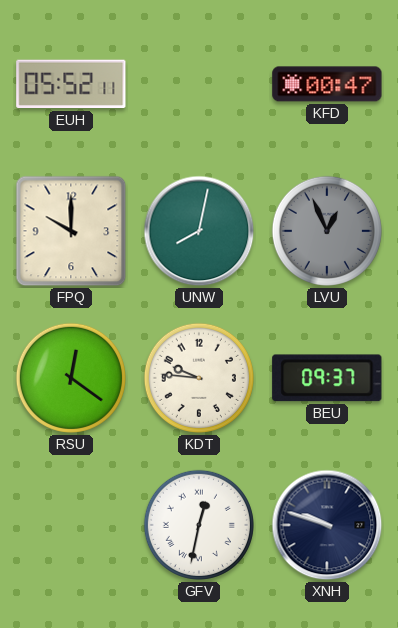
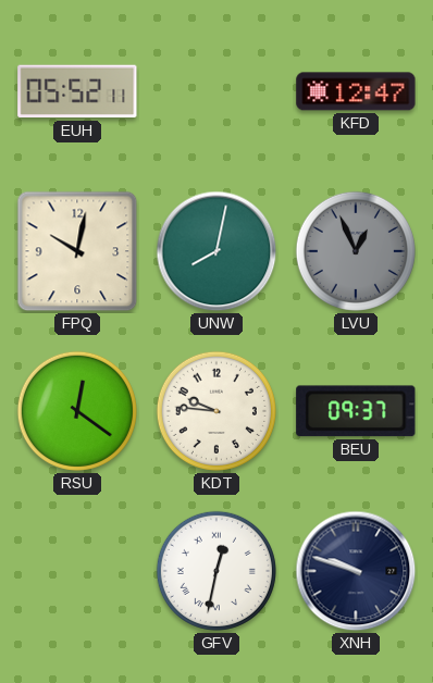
KFD: 00:47 -> 12:47
FPQ: 10:00 -> 10:02
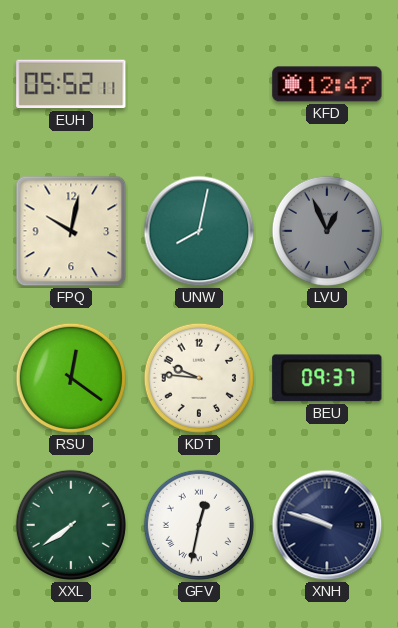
XXL: none -> 7:39
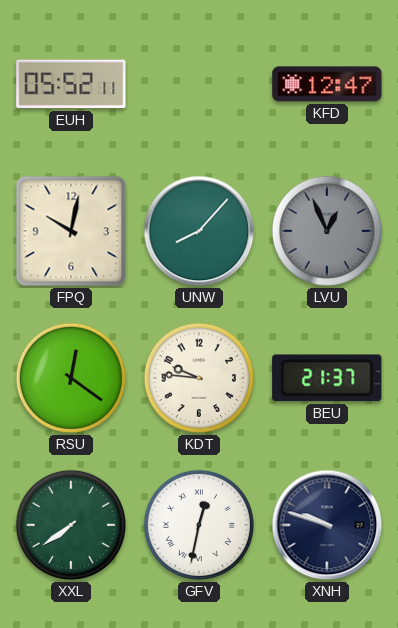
UNW: 8:02 -> 8:07
BEU: 09:37 -> 21:37
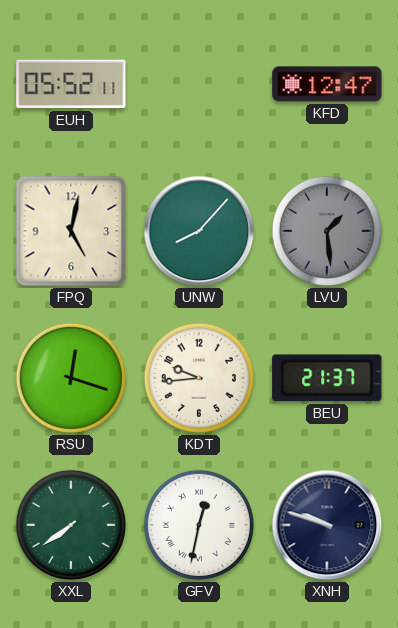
FPQ: 10:02 -> 5:02
LVU: 12:56 -> 1:29
RSU: 12:21 -> 12:18
KDT: 9:46 -> 9:44
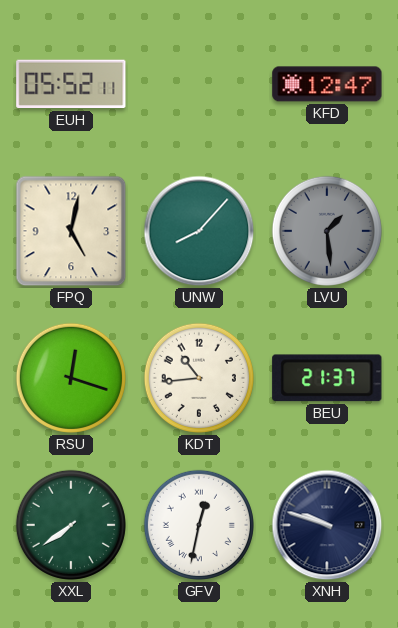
KDT: 9:44 -> 10:44
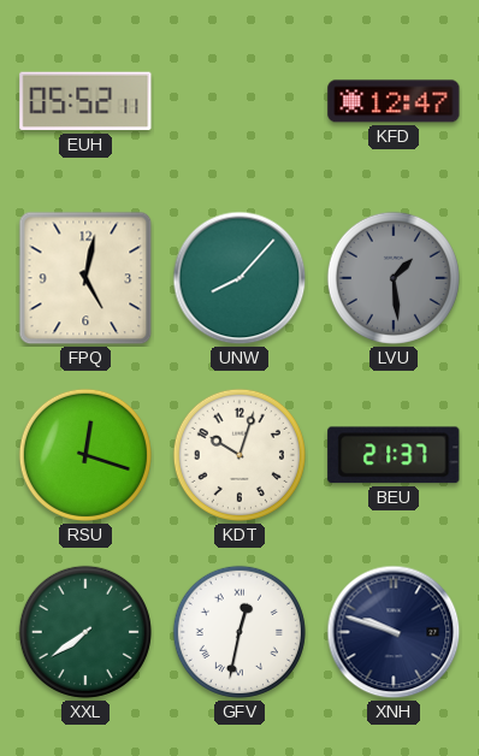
KDT: 10:44 -> 10:03
